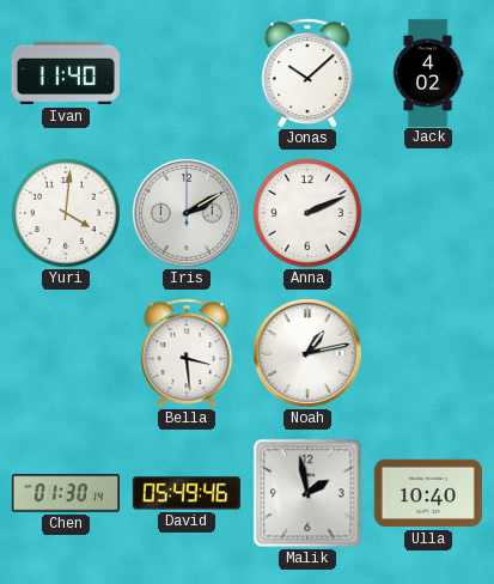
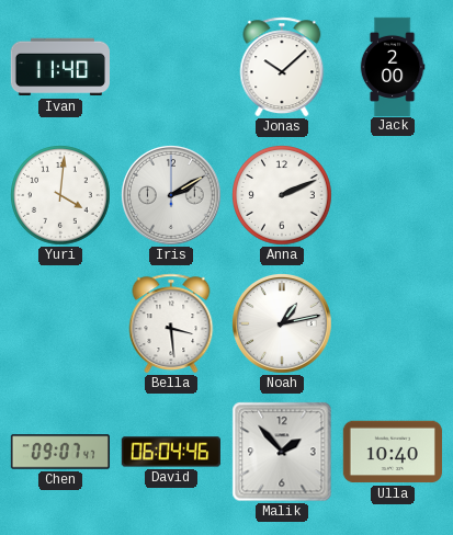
Jack: 4:02 -> 2:00
Chen: 01:30 -> 09:07
David: 05:49 -> 06:04
Malik: 1:58 -> 1:53
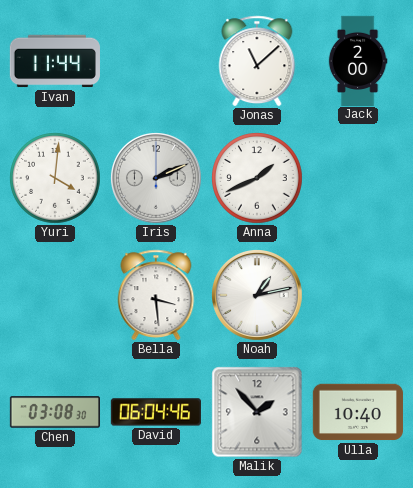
Ivan: 11:40 -> 11:44
Jonas: 10:08 -> 11:08
Iris: 2:10 -> 2:11
Anna: 2:11 -> 1:41
Chen: 09:07 -> 03:08
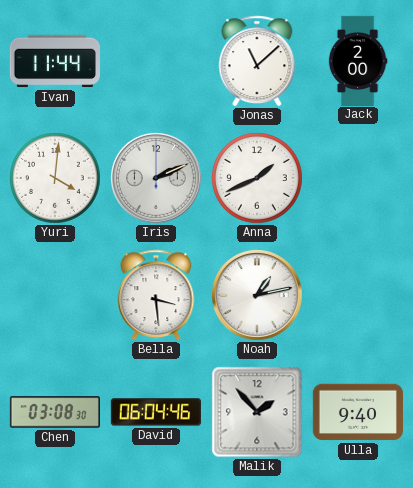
Ulla: 10:40 -> 9:40
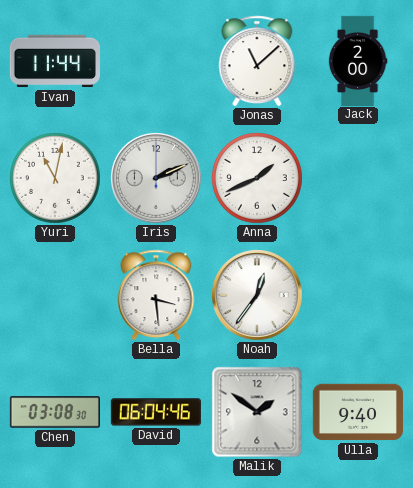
Yuri: 4:01 -> 11:02
Noah: 1:13 -> 12:36
Malik: 1:53 -> 1:51
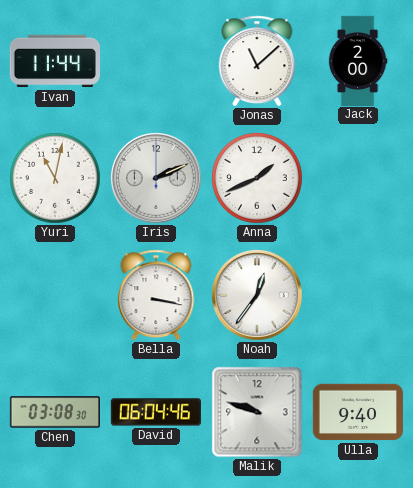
Bella: 3:29 -> 3:17
Malik: 1:51 -> 9:48
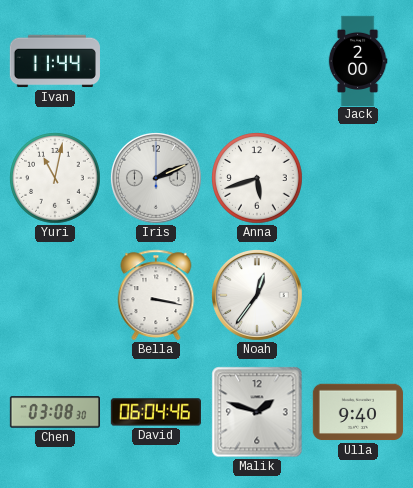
Jonas: 11:08 -> none
Anna: 1:41 -> 5:42
Malik: 9:48 -> 1:48
